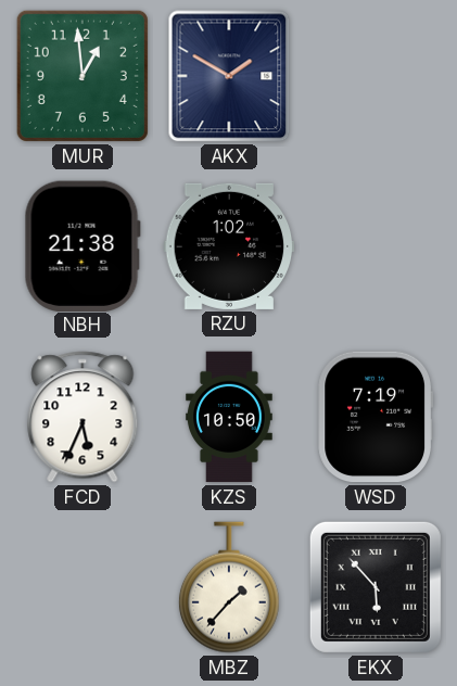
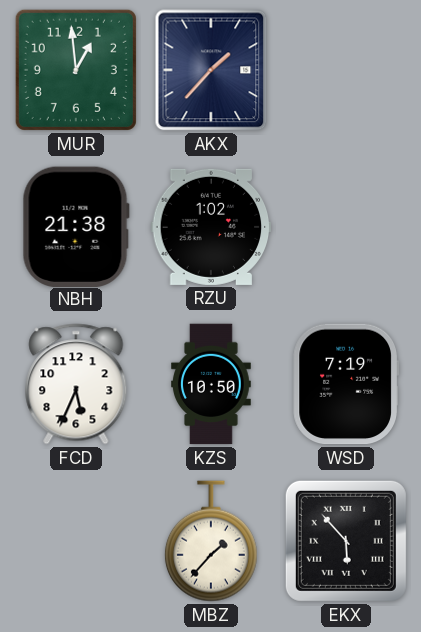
AKX: 1:50 -> 1:37
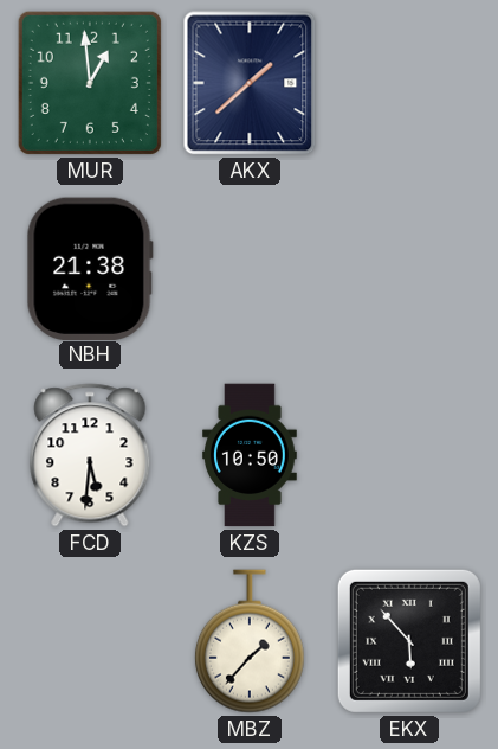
AKX: 1:37 -> 1:38
RZU: 1:02 -> none
FCD: 5:34 -> 5:31
WSD: 7:19 -> none
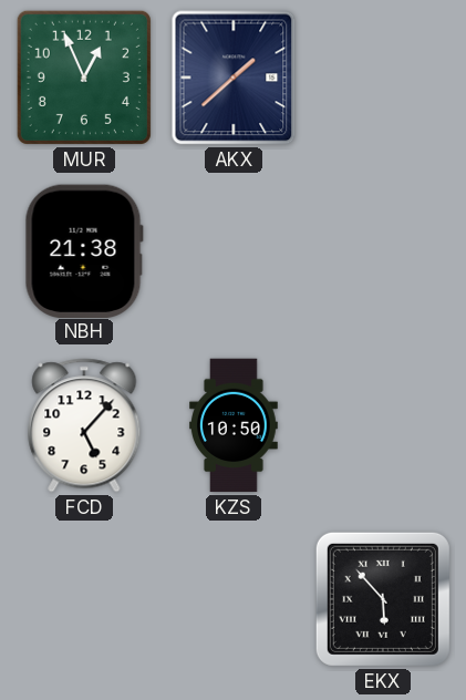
MUR: 12:59 -> 12:56
FCD: 5:31 -> 5:07
MBZ: 1:37 -> none
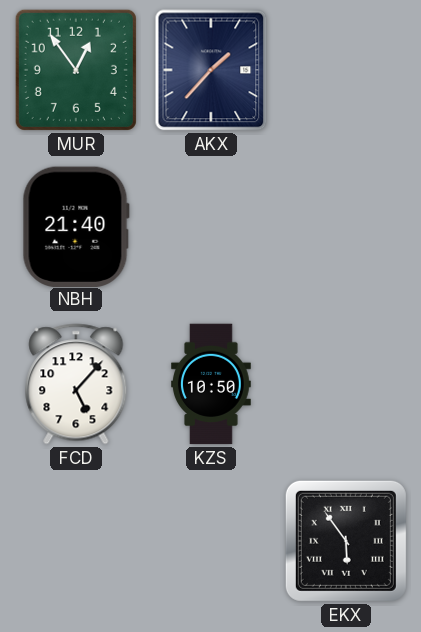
MUR: 12:56 -> 12:54
AKX: 1:38 -> 1:37
NBH: 21:38 -> 21:40
EKX: 5:53 -> 5:54
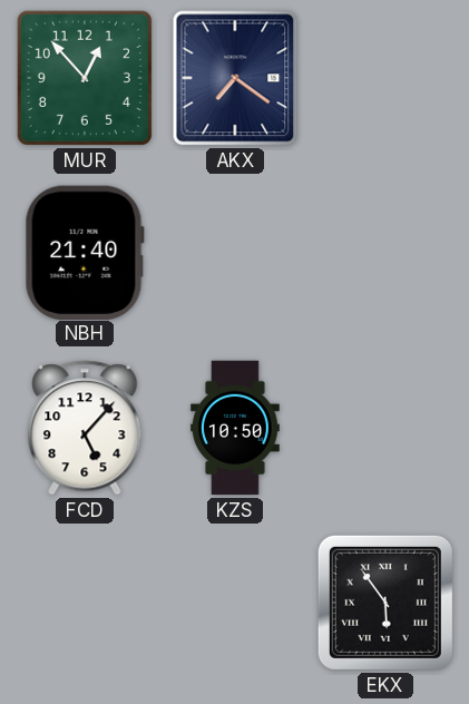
MUR: 12:54 -> 12:53
AKX: 1:37 -> 7:21
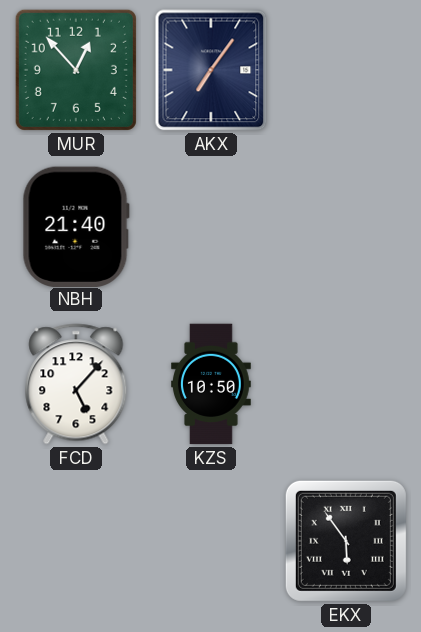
AKX: 7:21 -> 7:06
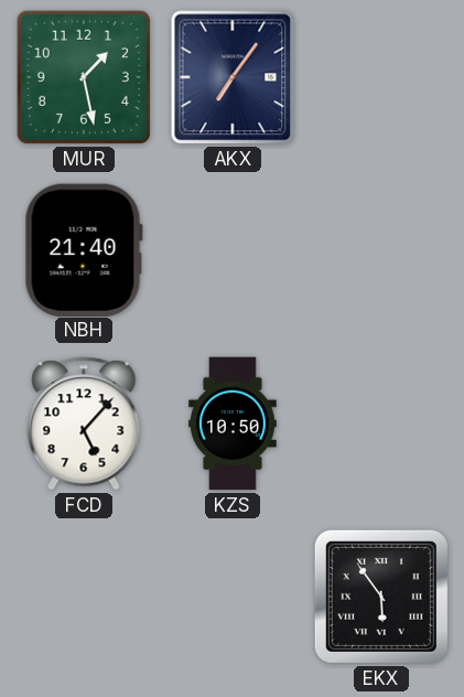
MUR: 12:53 -> 1:28
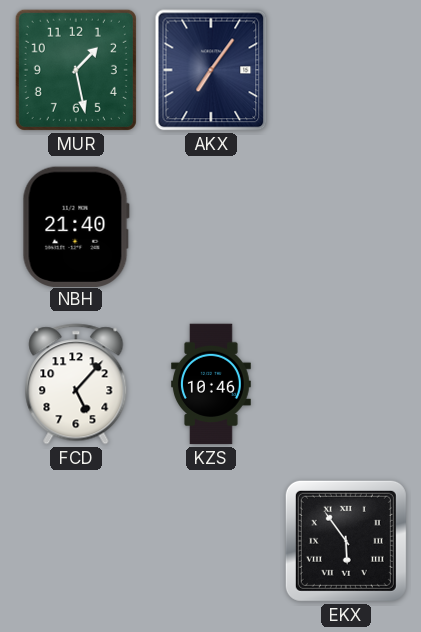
KZS: 10:50 -> 10:46
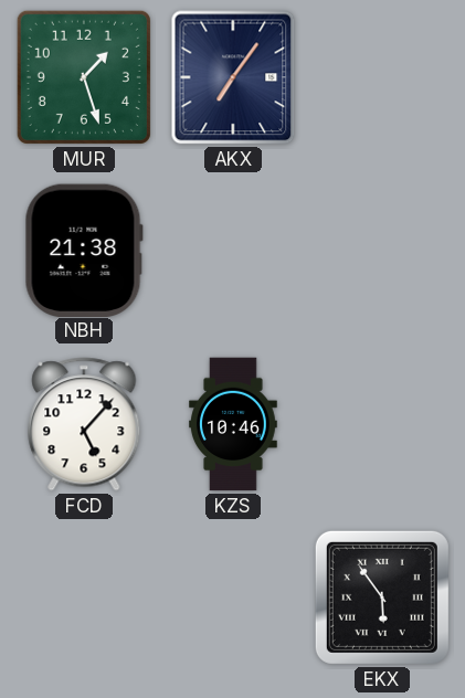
MUR: 1:28 -> 1:27
NBH: 21:40 -> 21:38
